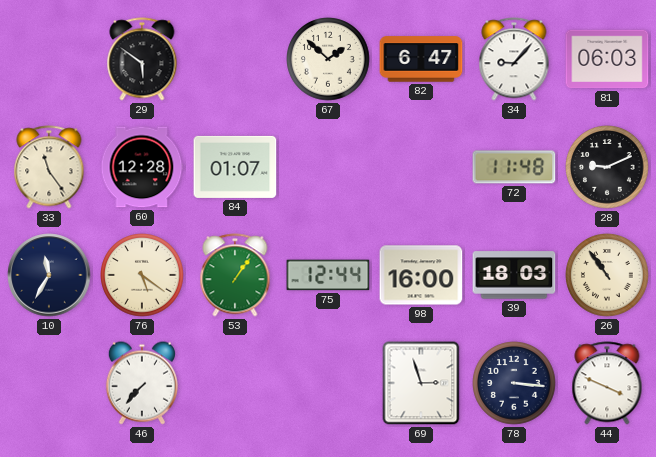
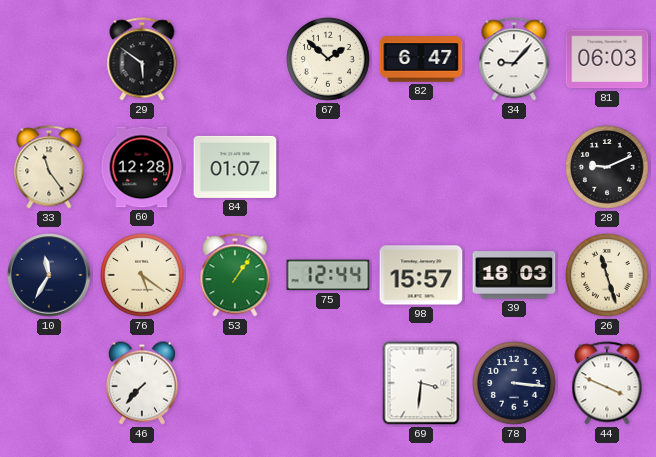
72: 11:48 -> none
98: 16:00 -> 15:57
26: 10:54 -> 11:27
69: 2:57 -> 3:31
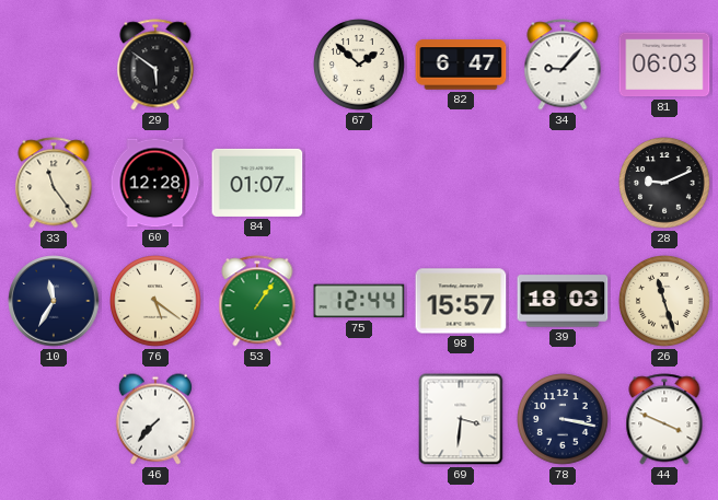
78: 3:16 -> 3:17
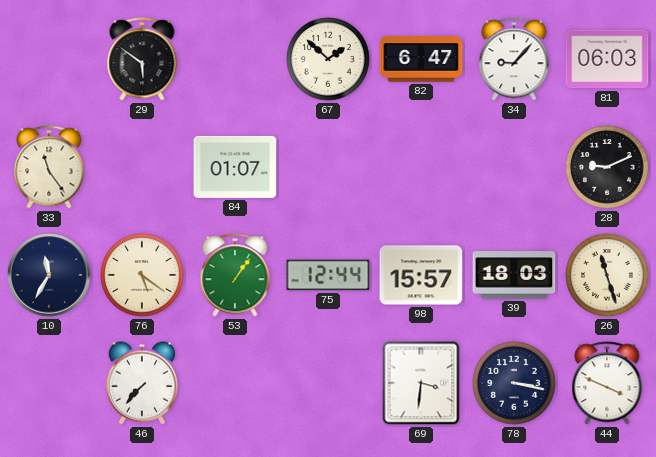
60: 12:28 -> none
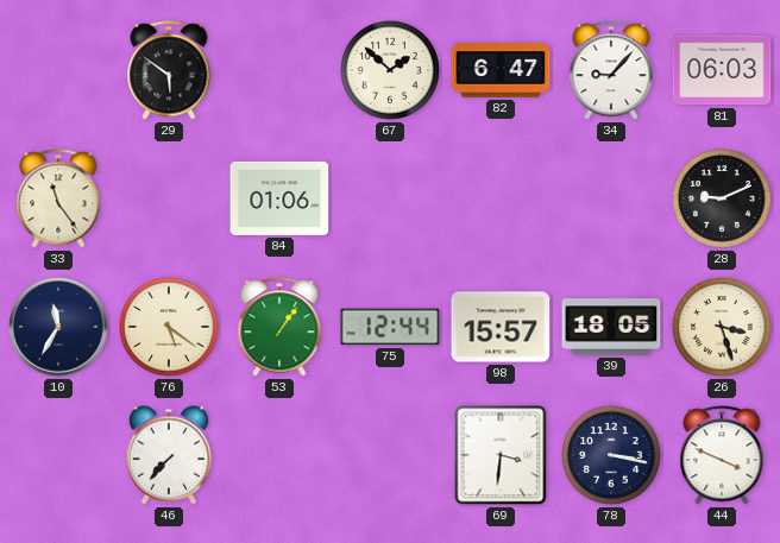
84: 01:07 -> 01:06
39: 18:03 -> 18:05
26: 11:27 -> 3:27
